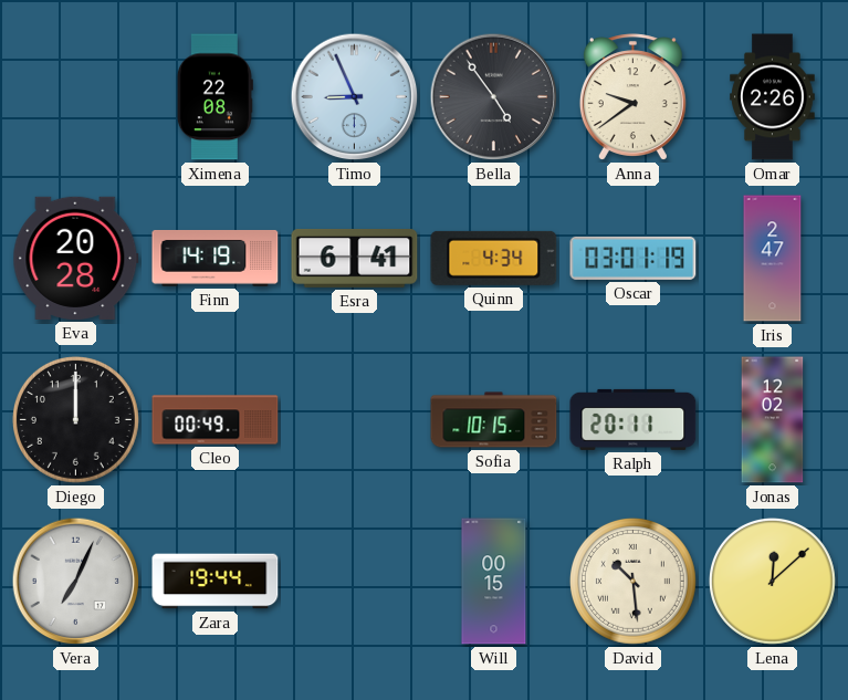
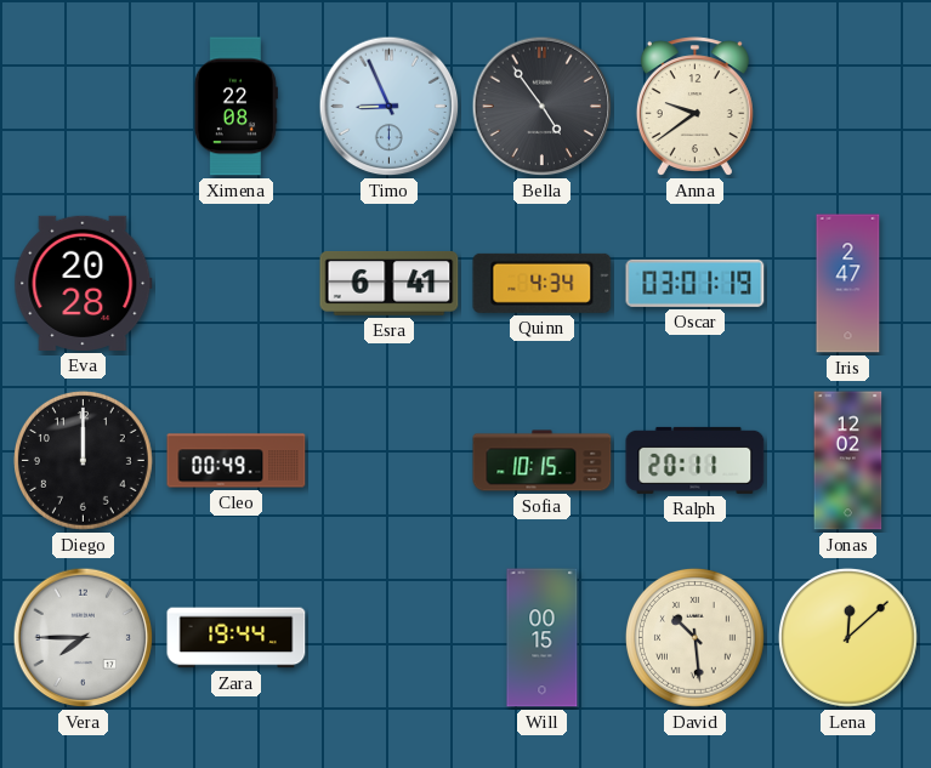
Omar: 2:26 -> none
Finn: 14:19 -> none
Vera: 7:04 -> 7:45
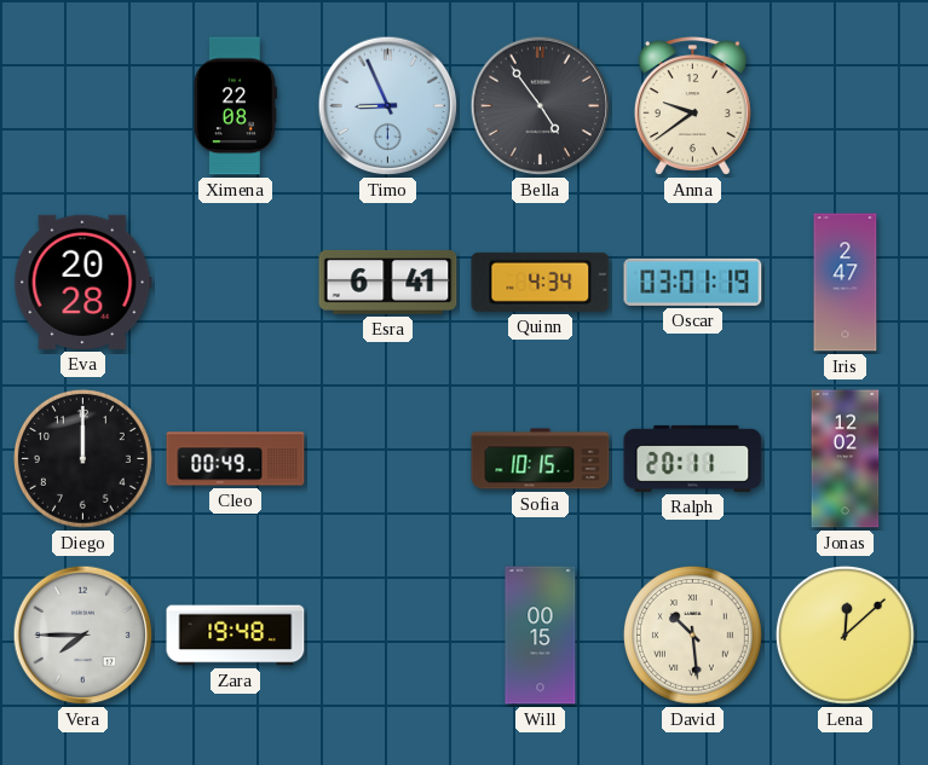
Zara: 19:44 -> 19:48
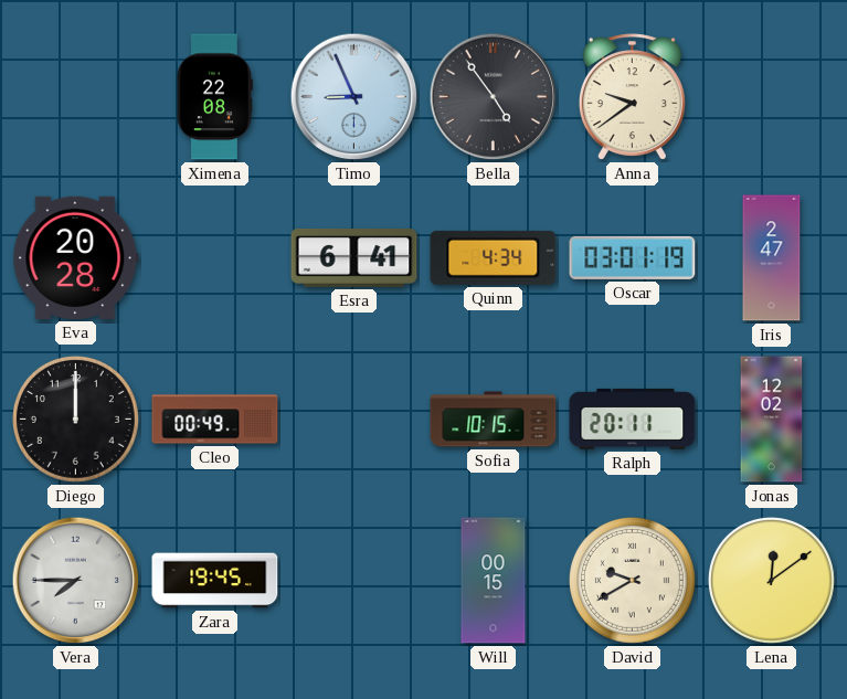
Zara: 19:48 -> 19:45
David: 10:29 -> 9:40
Lena: 12:08 -> 12:09
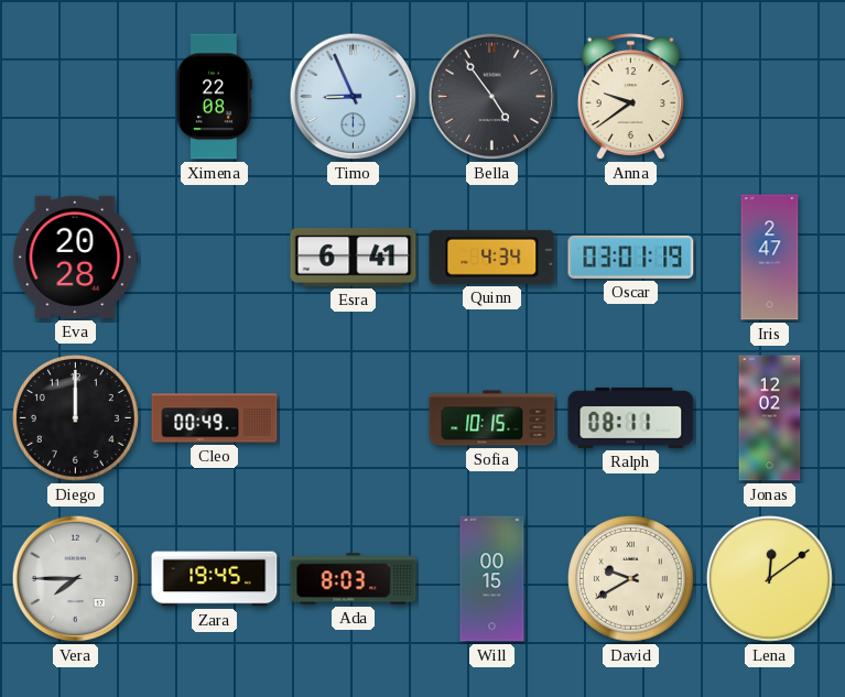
Ralph: 20:11 -> 08:11
Ada: none -> 8:03
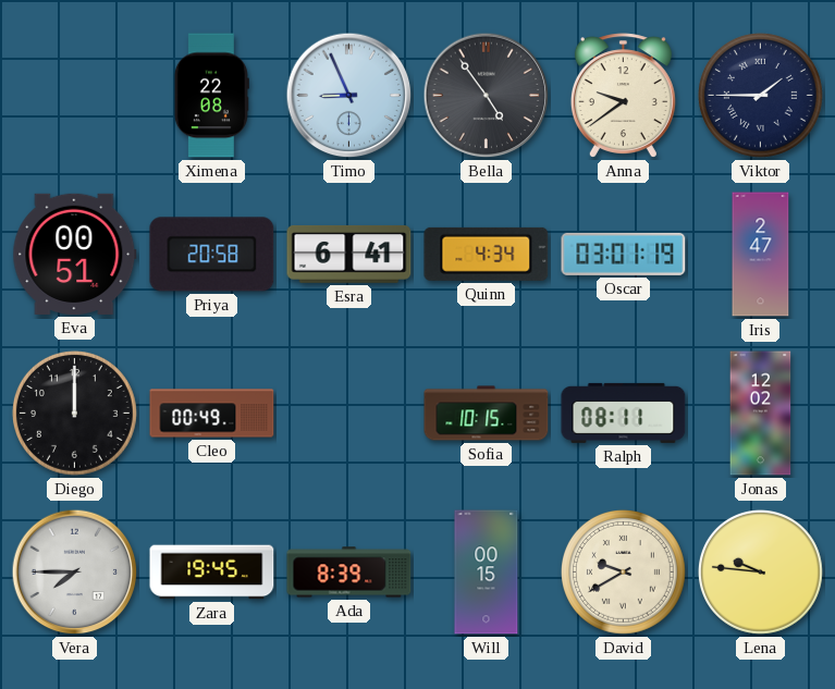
Viktor: none -> 1:45
Eva: 20:28 -> 00:51
Priya: none -> 20:58
Ada: 8:03 -> 8:39
Lena: 12:09 -> 9:46
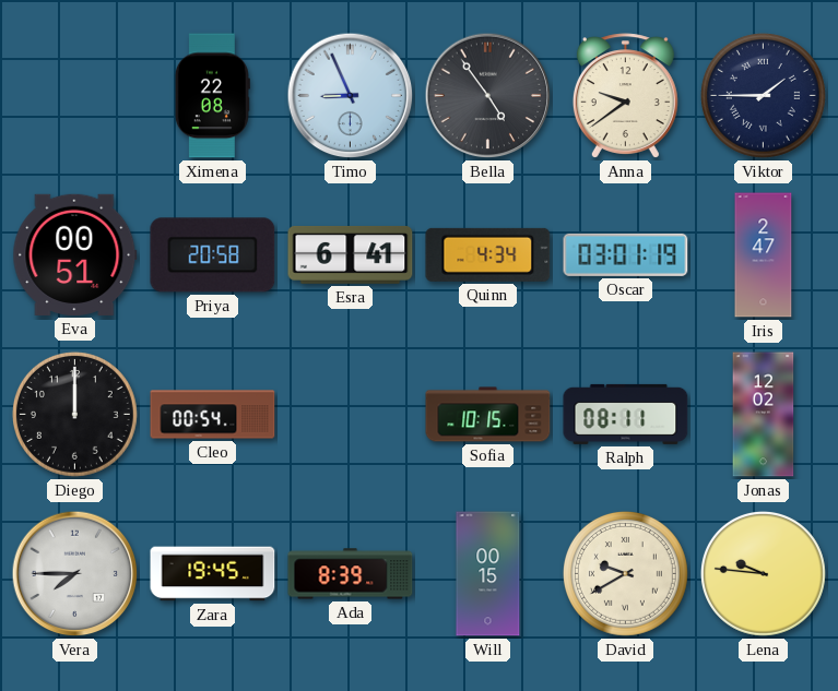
Cleo: 00:49 -> 00:54
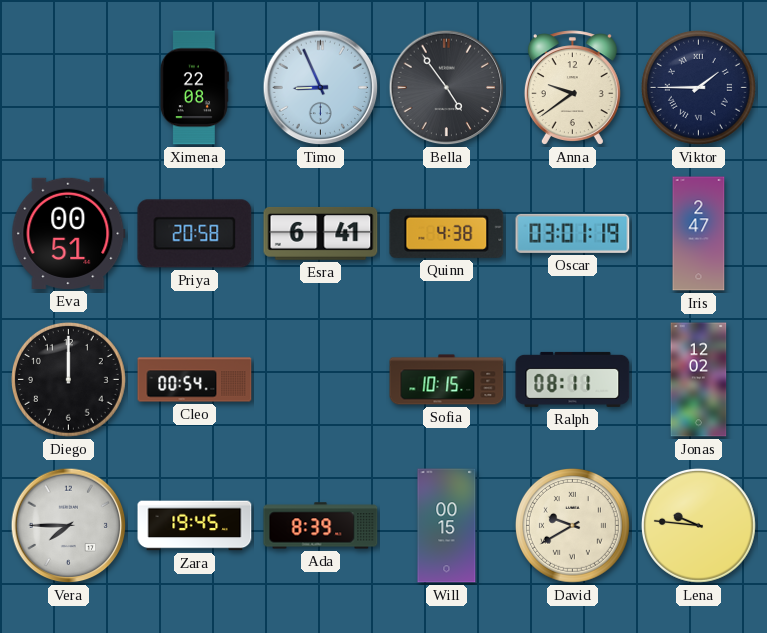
Quinn: 4:34 -> 4:38
